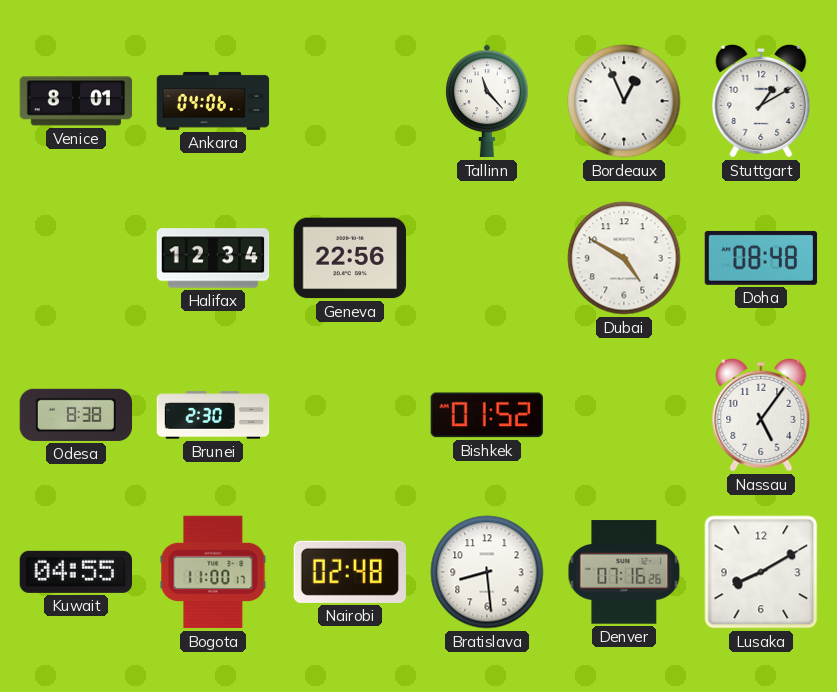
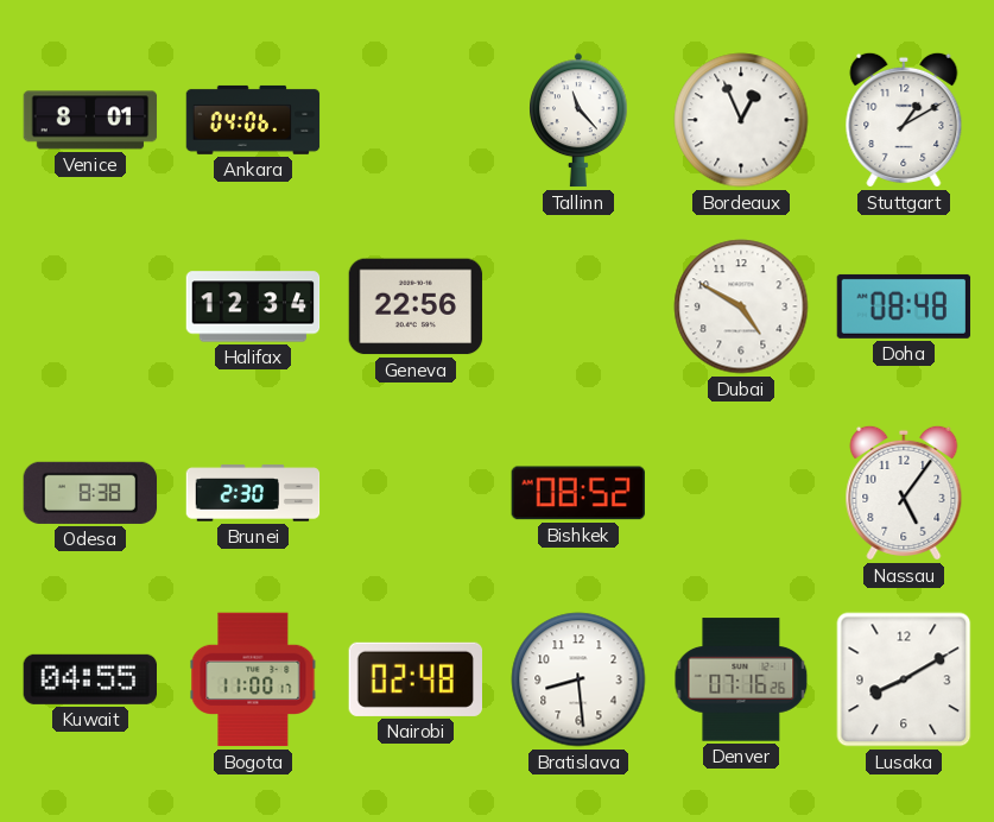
Bishkek: 01:52 -> 08:52
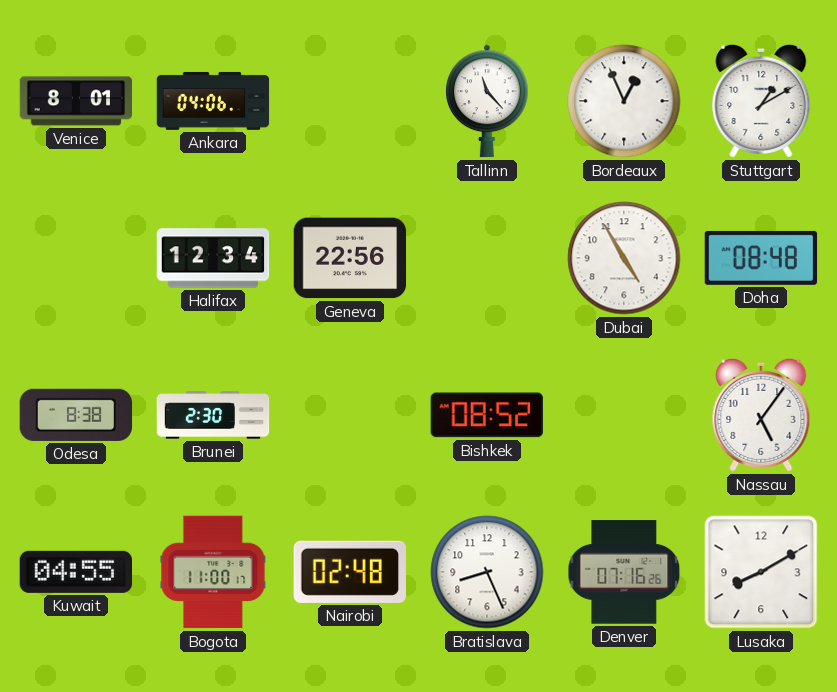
Dubai: 4:50 -> 4:55
Bratislava: 8:29 -> 8:26
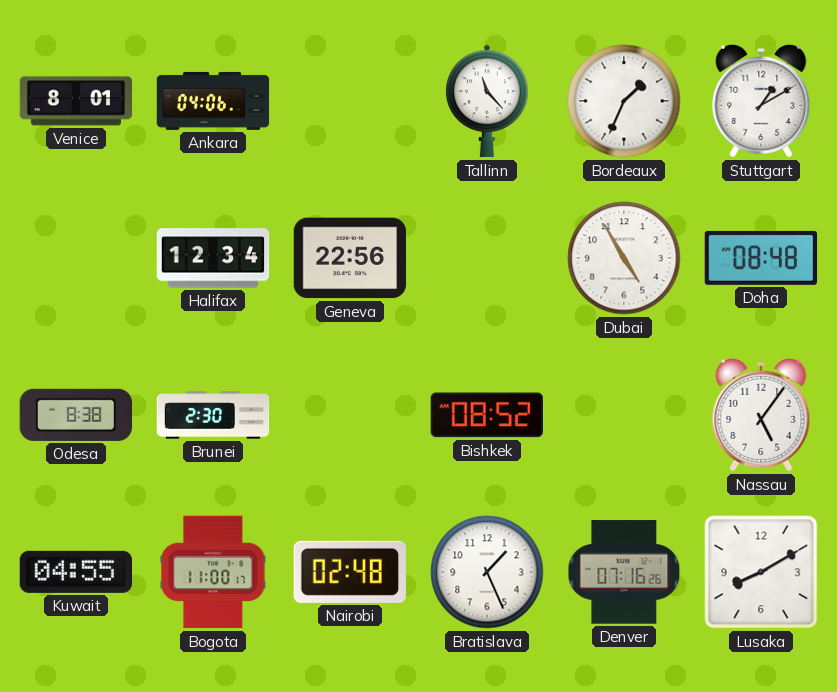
Bordeaux: 12:56 -> 1:34
Bratislava: 8:26 -> 1:26
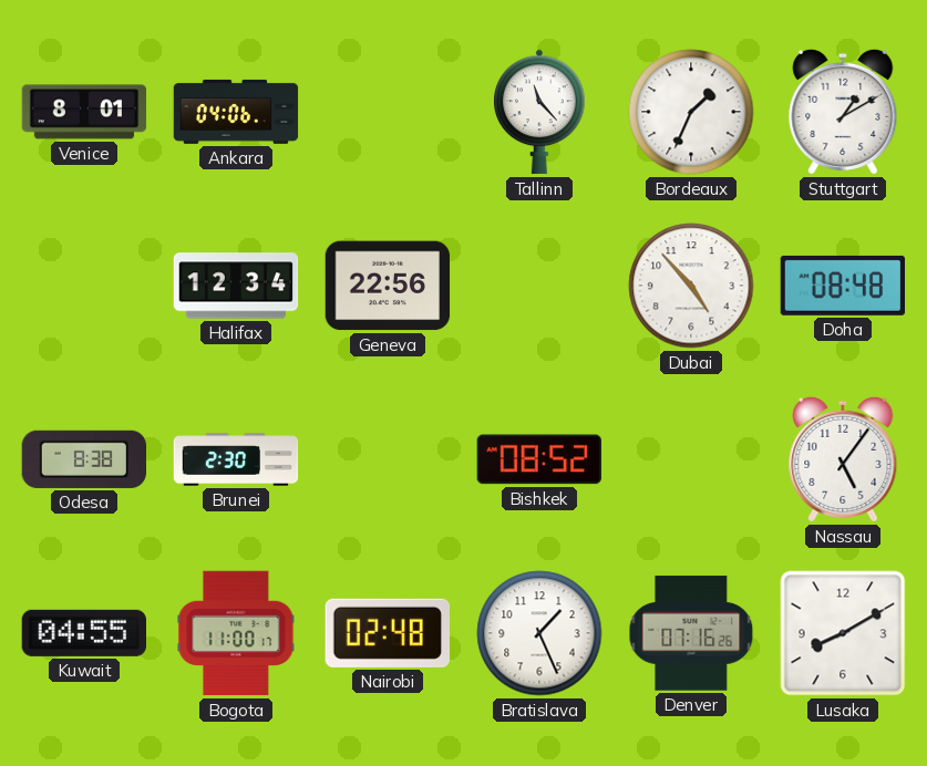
Dubai: 4:55 -> 4:53
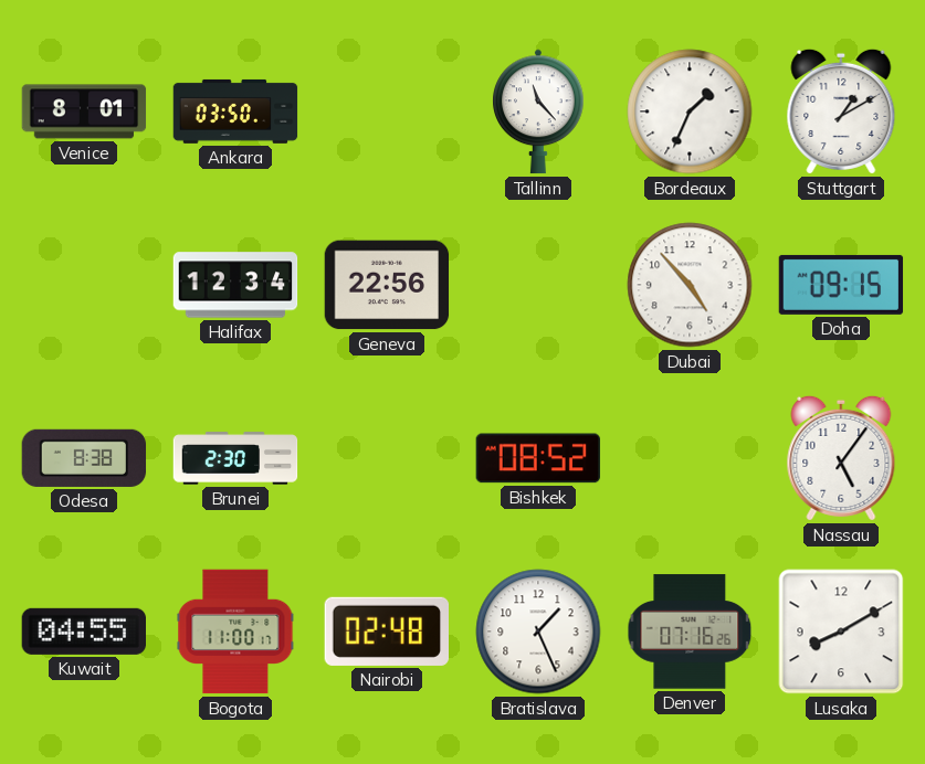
Ankara: 04:06 -> 03:50
Doha: 08:48 -> 09:15
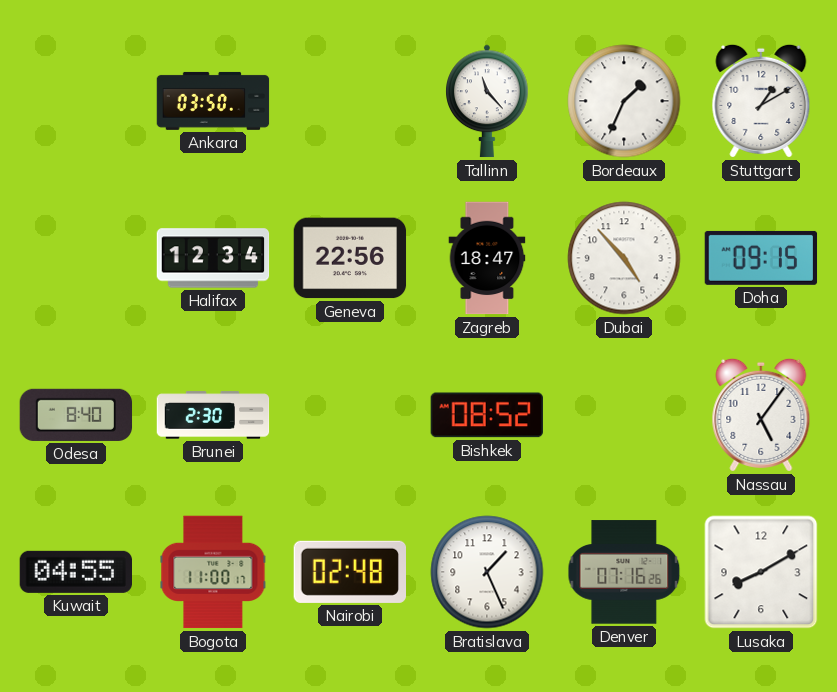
Venice: 8:01 -> none
Zagreb: none -> 18:47
Odesa: 8:38 -> 8:40
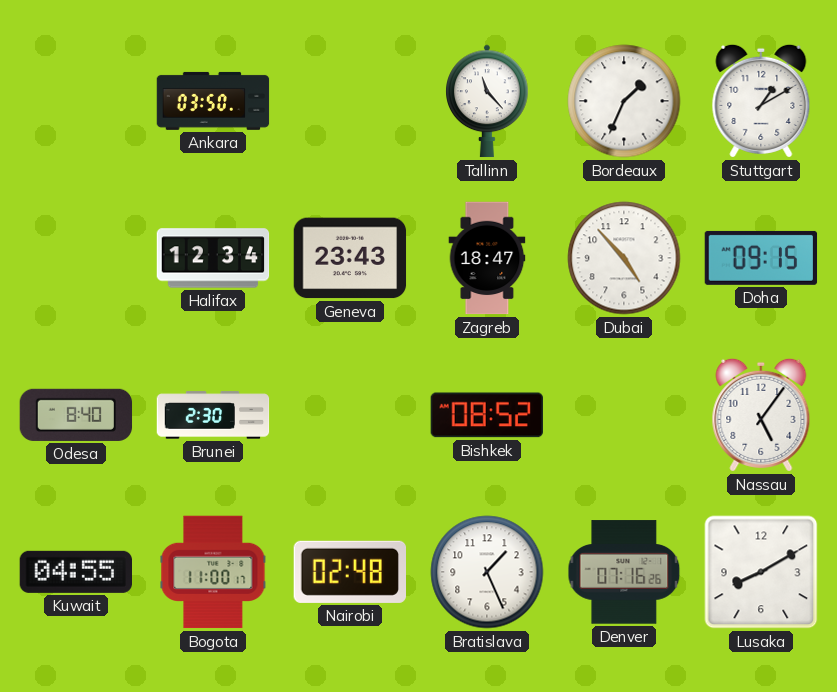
Geneva: 22:56 -> 23:43
